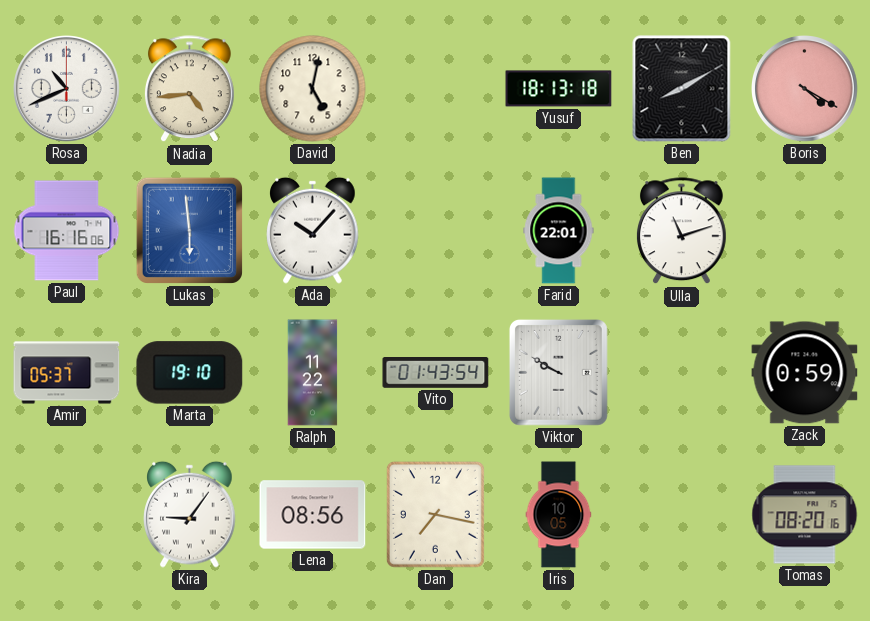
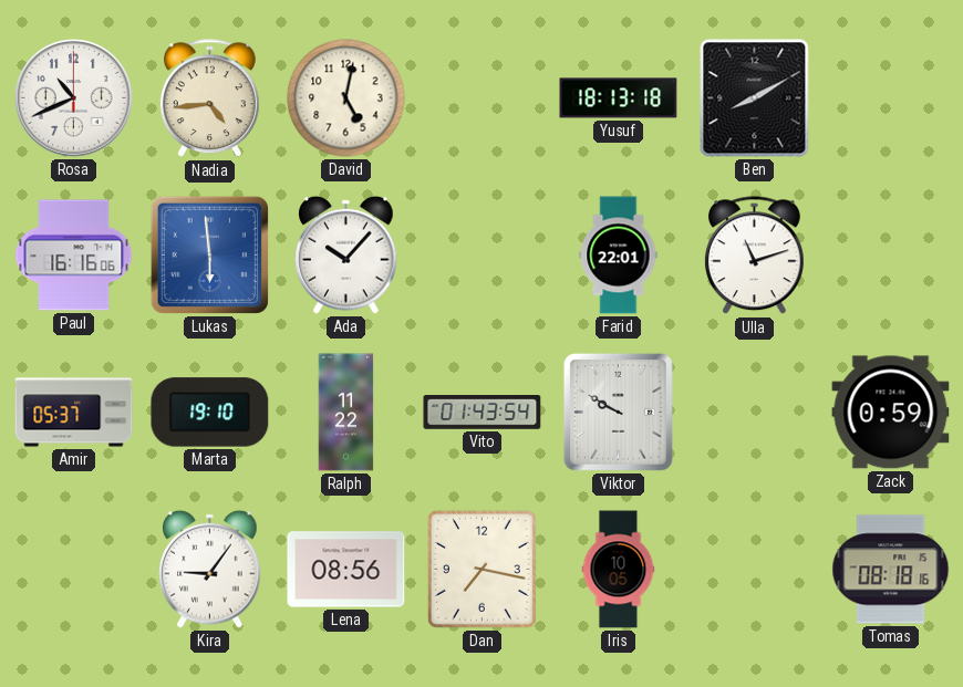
Boris: 4:20 -> none
Tomas: 08:20 -> 08:18
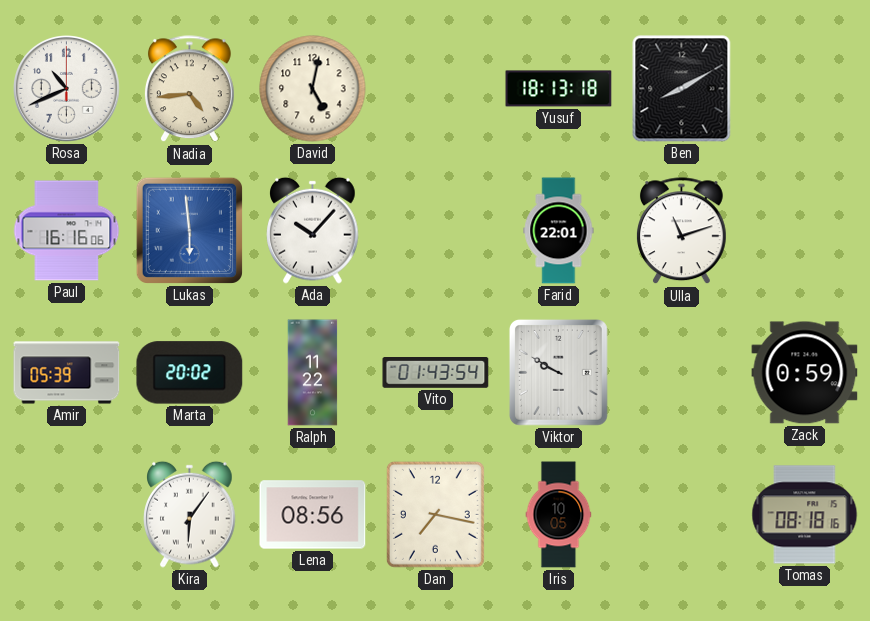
Amir: 05:37 -> 05:39
Marta: 19:10 -> 20:02
Kira: 9:06 -> 6:06
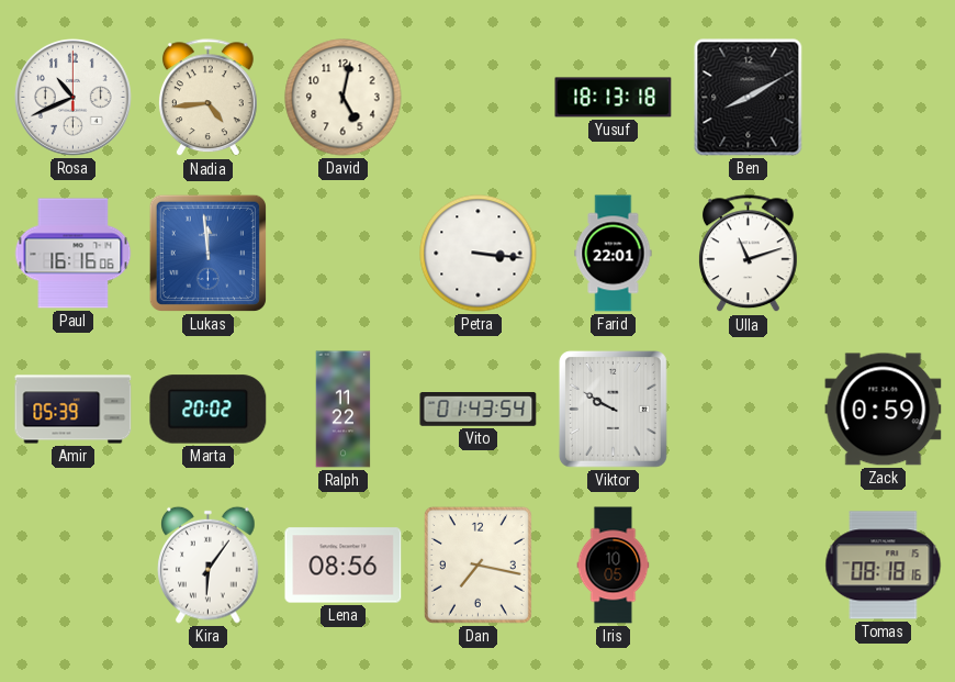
Lukas: 5:59 -> 11:59
Ada: 10:07 -> none
Petra: none -> 3:16
